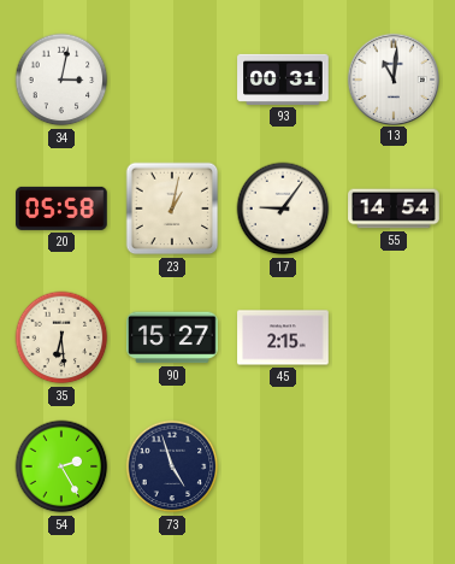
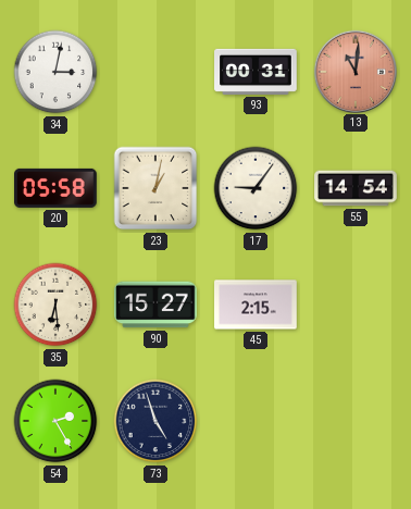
13 dial: white -> salmon
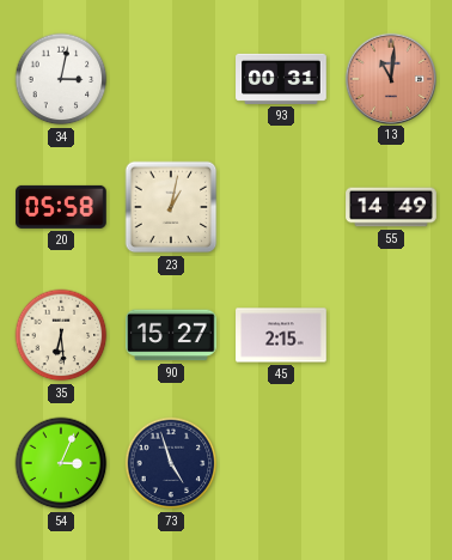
17: 9:06 -> none
55: 14:54 -> 14:49
54: 2:25 -> 3:04
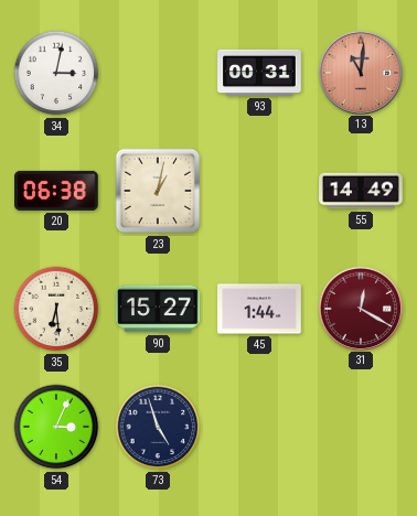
20: 05:58 -> 06:38
45: 2:15 -> 1:44
31: none -> 12:20
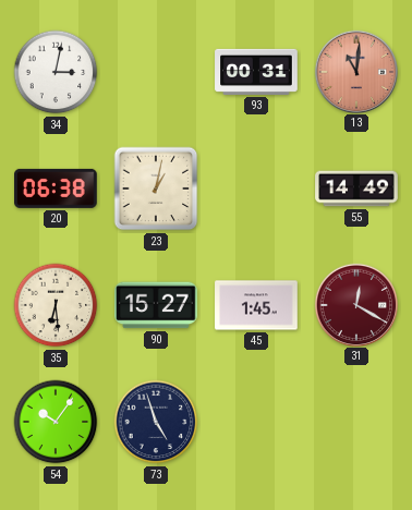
45: 1:44 -> 1:45
54: 3:04 -> 10:06
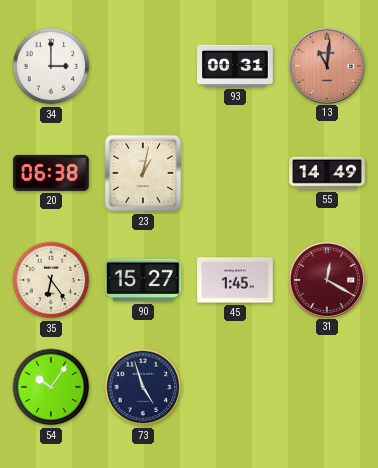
34: 3:02 -> 3:00
35: 6:29 -> 6:24
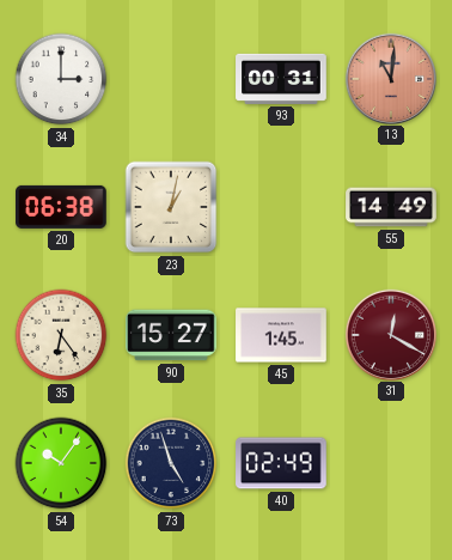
40: none -> 02:49
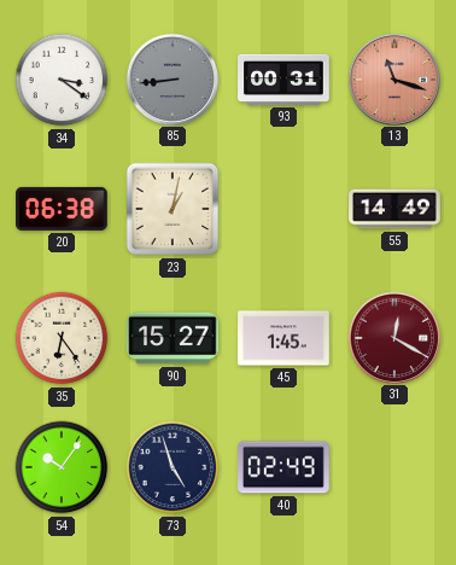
34: 3:00 -> 3:21
85: none -> 8:44
13: 11:01 -> 11:18
